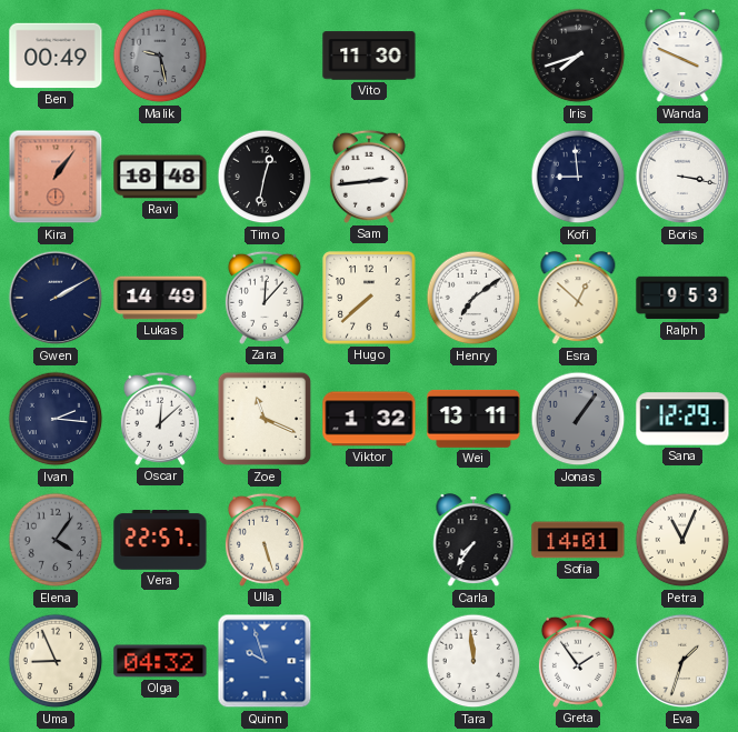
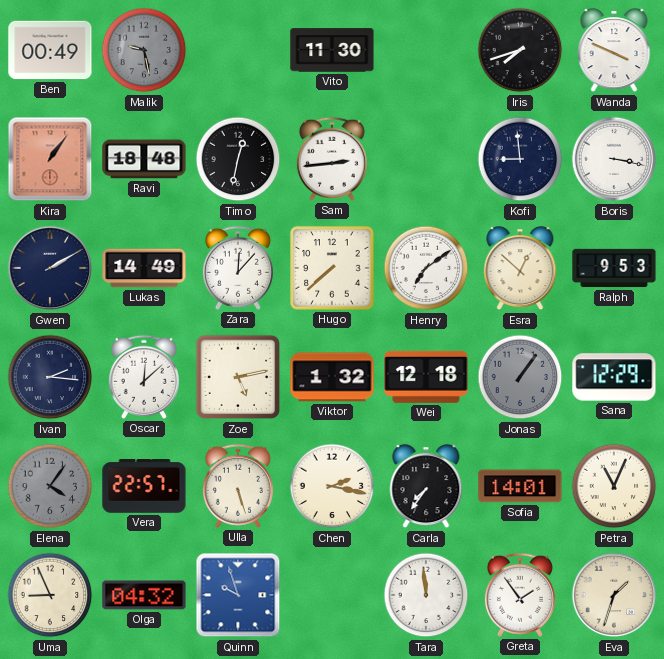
Zoe: 11:19 -> 5:13
Wei: 13:11 -> 12:18
Chen: none -> 2:17
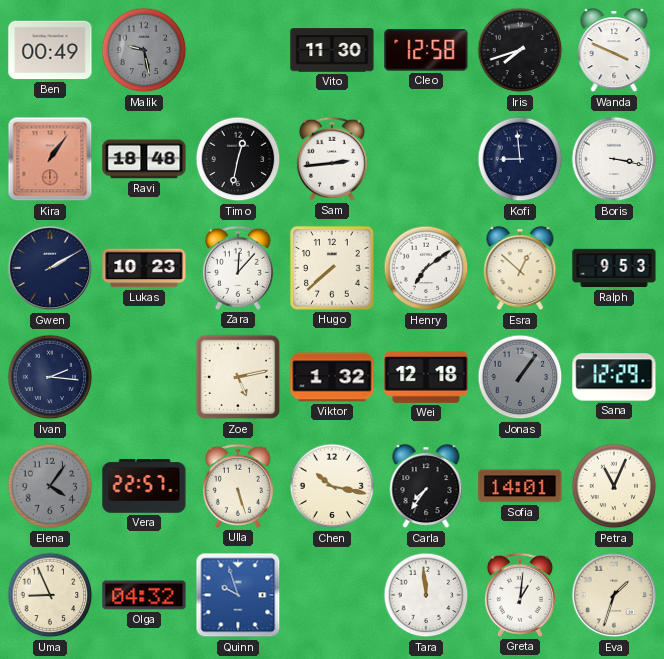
Cleo: none -> 12:58
Lukas: 14:49 -> 10:23
Oscar: 12:08 -> none
Chen: 2:17 -> 10:17
Greta: 1:54 -> 1:01
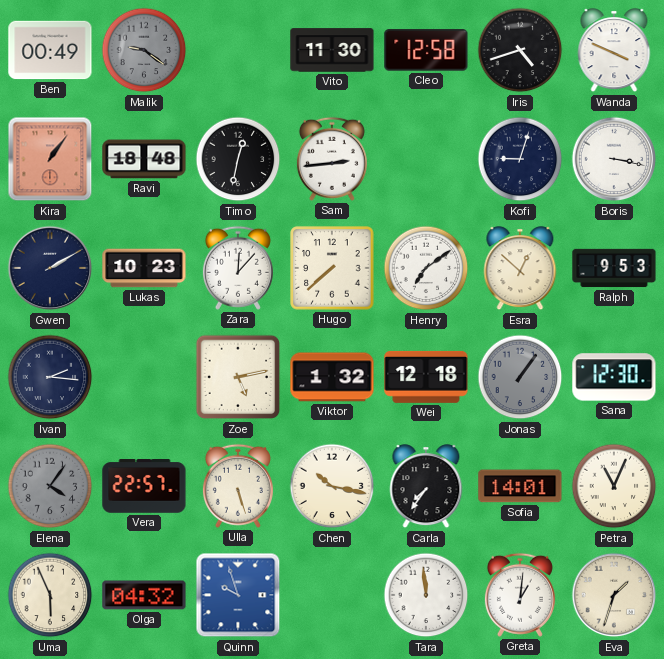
Malik: 9:28 -> 9:21
Iris: 7:42 -> 4:42
Kofi: 8:59 -> 9:03
Sana: 12:29 -> 12:30
Uma: 8:56 -> 5:56
